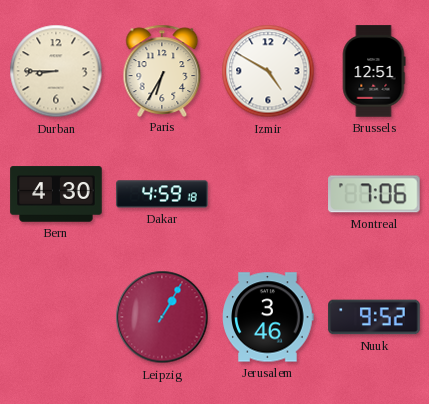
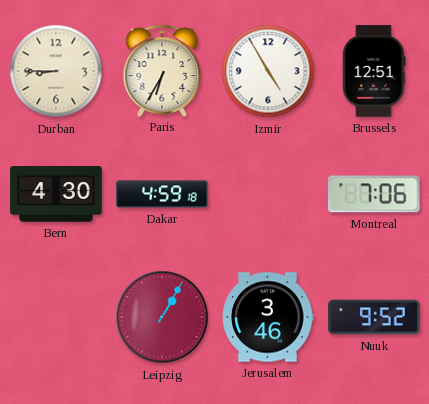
Izmir: 4:50 -> 4:55
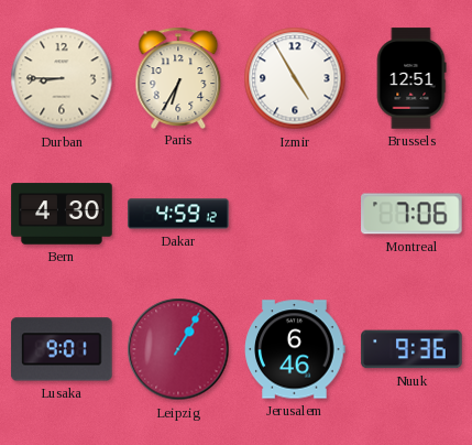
Dakar: 4:59:18 -> 4:59:12
Lusaka: none -> 9:01
Jerusalem: 3:46 -> 6:46
Nuuk: 9:52 -> 9:36
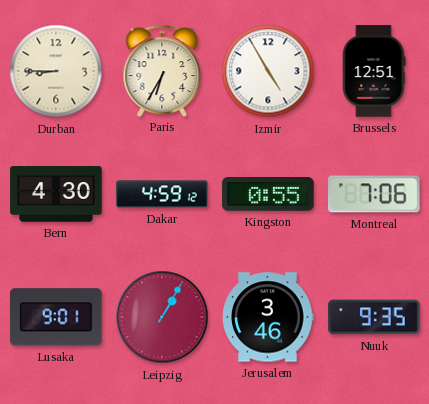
Kingston: none -> 0:55
Jerusalem: 6:46 -> 3:46
Nuuk: 9:36 -> 9:35
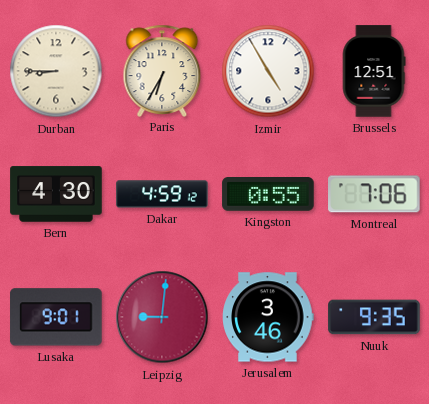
Leipzig: 1:05 -> 9:01
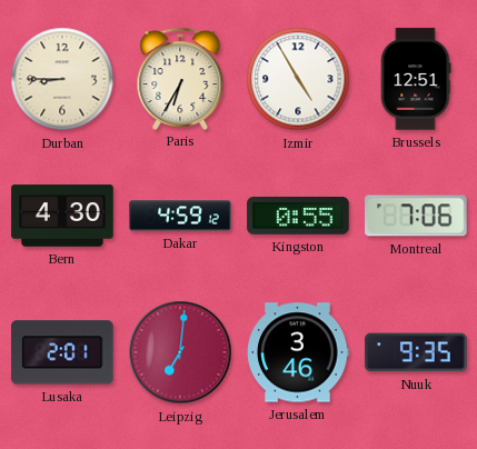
Lusaka: 9:01 -> 2:01
Leipzig: 9:01 -> 7:01
